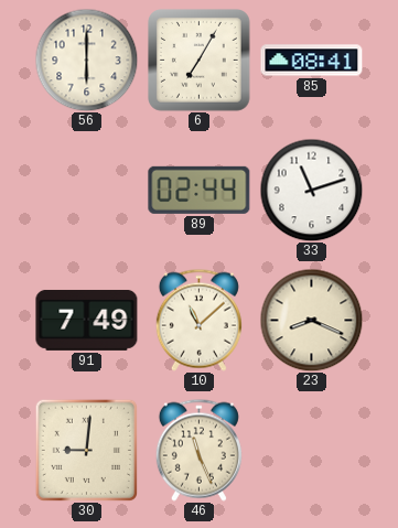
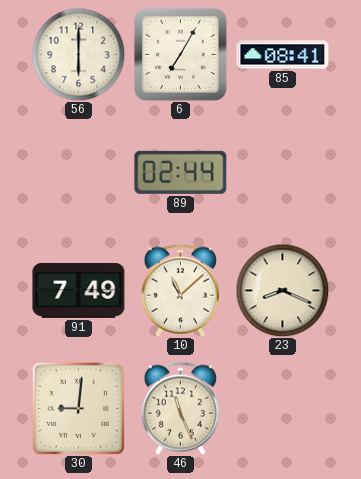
33: 11:12 -> none
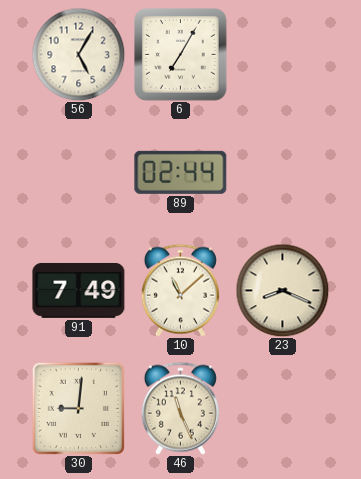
56: 6:00 -> 5:05
85: 08:41 -> none
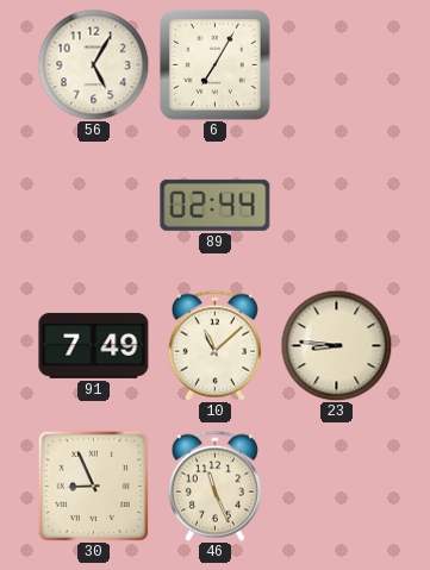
23: 8:19 -> 8:46
30: 9:01 -> 8:56
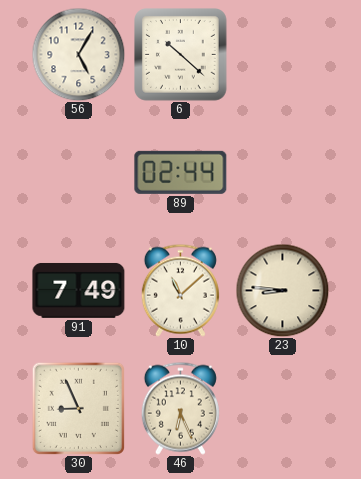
6: 7:05 -> 10:22
46: 11:26 -> 6:26
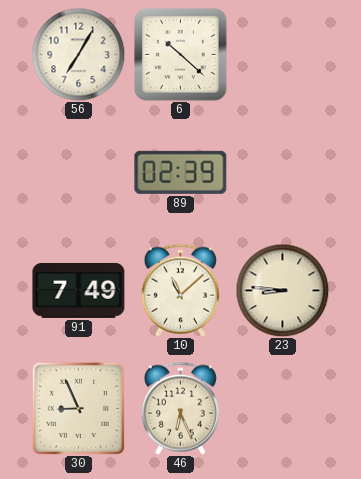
56: 5:05 -> 7:05
89: 02:44 -> 02:39
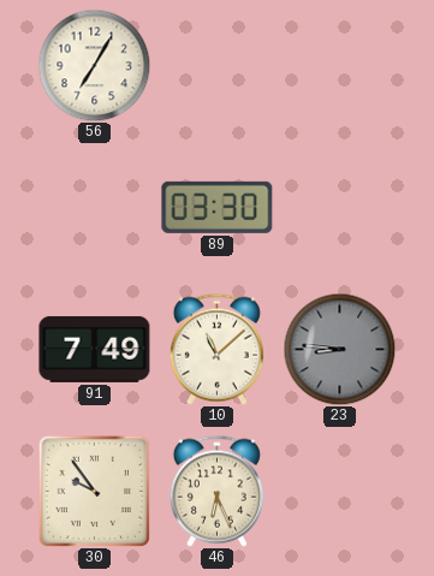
6: 10:22 -> none
89: 02:39 -> 03:30
23 dial: cream -> grey
30: 8:56 -> 9:54
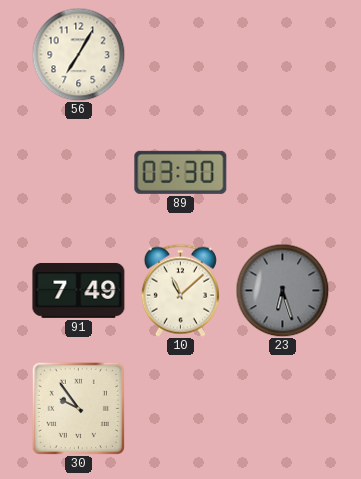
23: 8:46 -> 6:27
46: 6:26 -> none
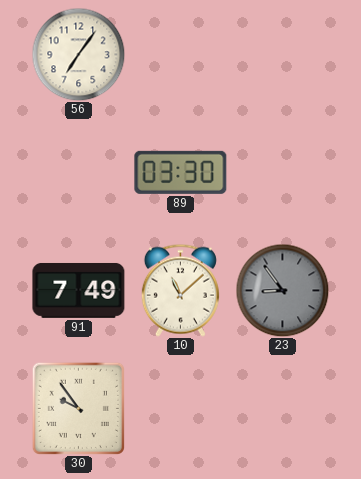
56: 7:05 -> 7:06
23: 6:27 -> 8:54
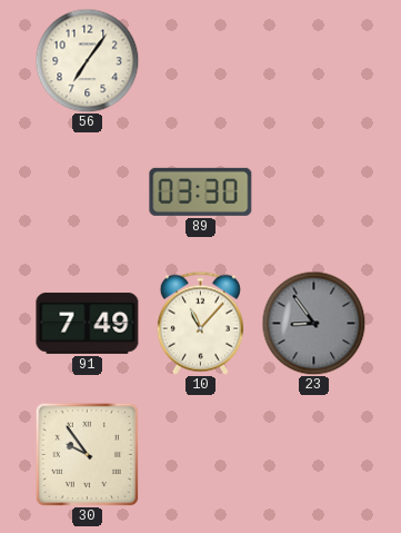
10: 11:08 -> 11:07
